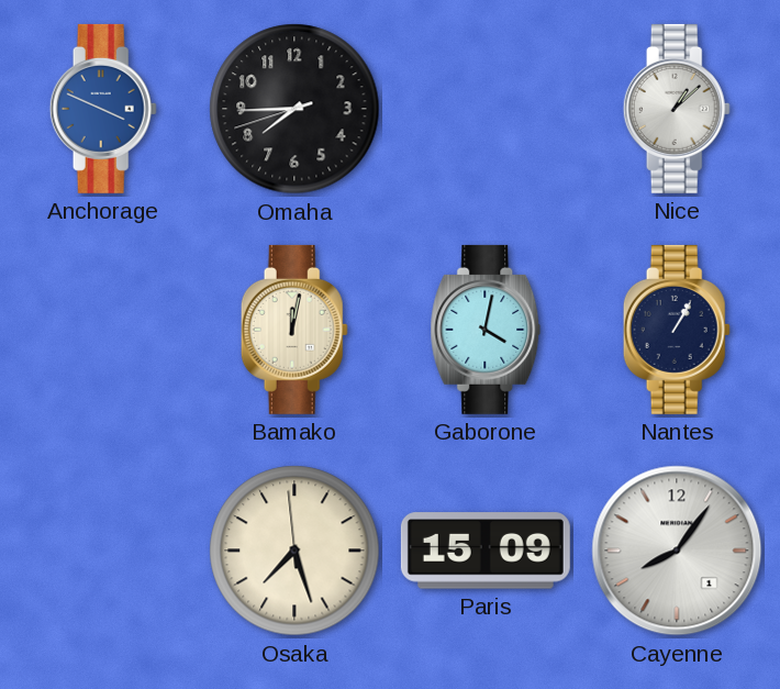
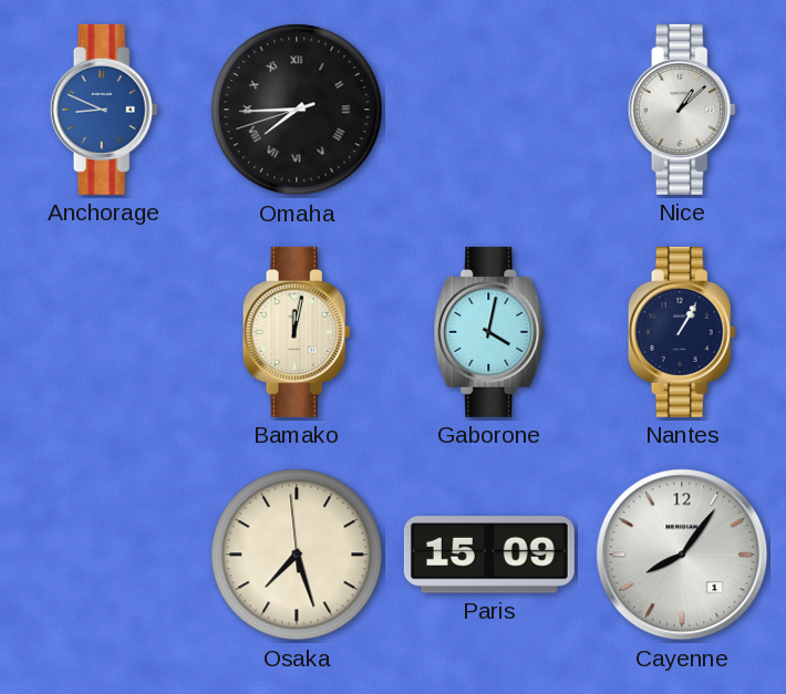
Anchorage: 3:49 -> 8:49
Omaha numerals: Arabic -> Roman
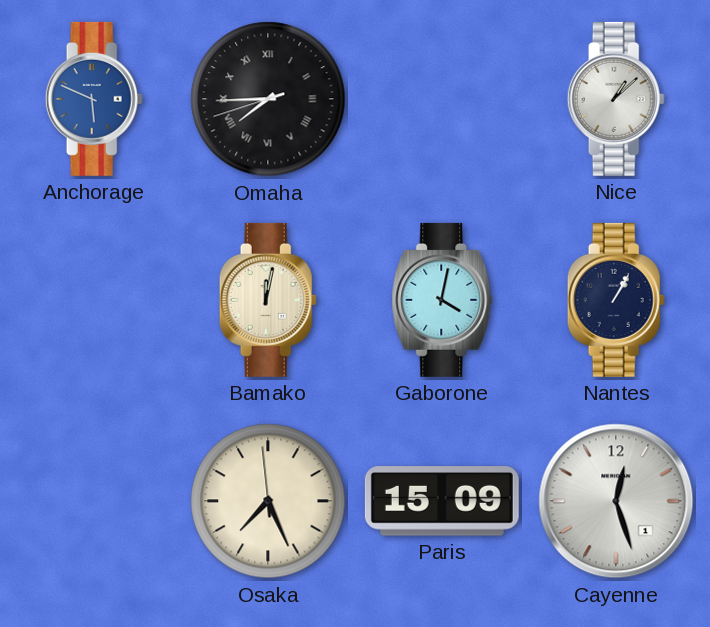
Anchorage: 8:49 -> 5:49
Osaka: 7:26 -> 7:25
Cayenne: 8:06 -> 12:27
